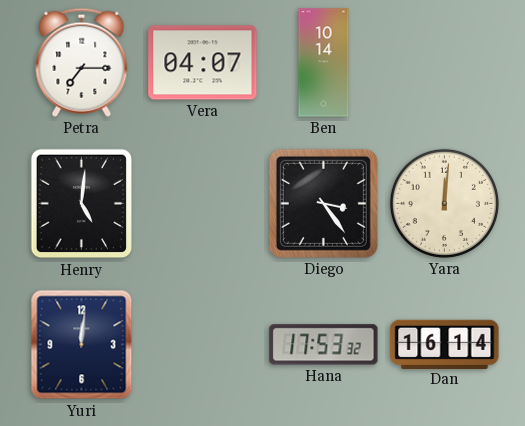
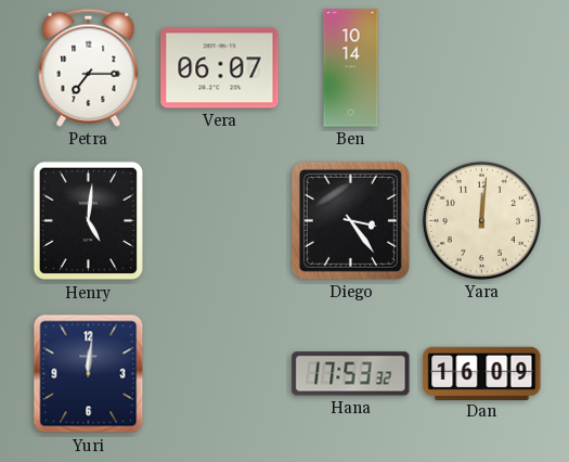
Vera: 04:07 -> 06:07
Dan: 16:14 -> 16:09
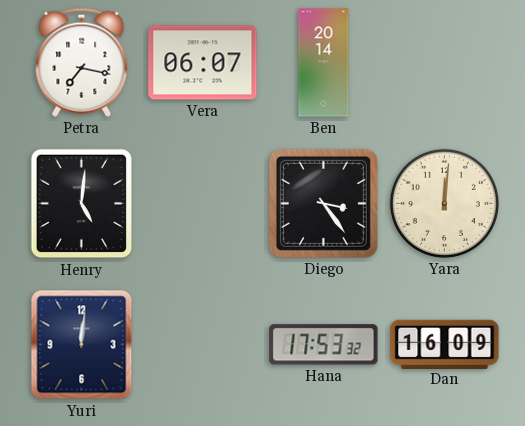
Petra: 7:15 -> 7:17
Ben: 10:14 -> 20:14
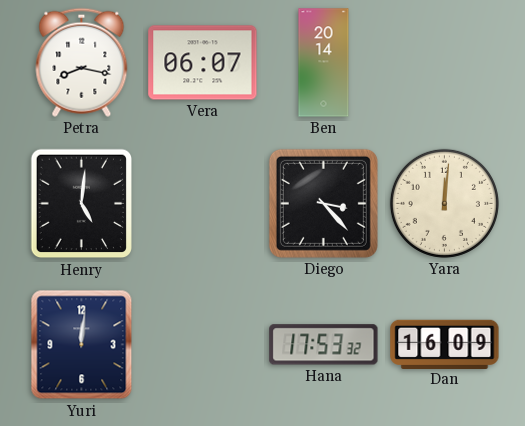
Petra: 7:17 -> 8:17
Diego: 3:24 -> 3:23
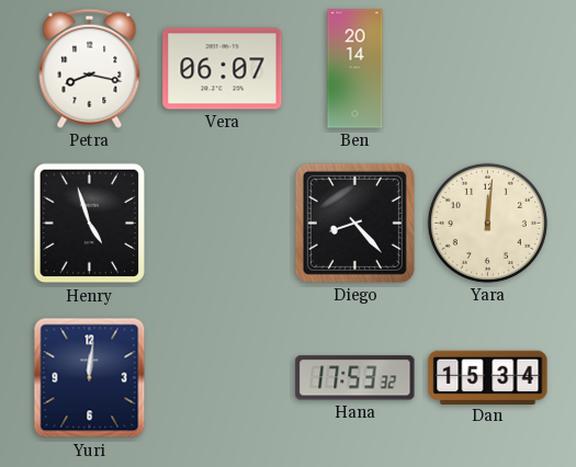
Henry: 5:01 -> 4:57
Diego: 3:23 -> 8:23
Dan: 16:09 -> 15:34
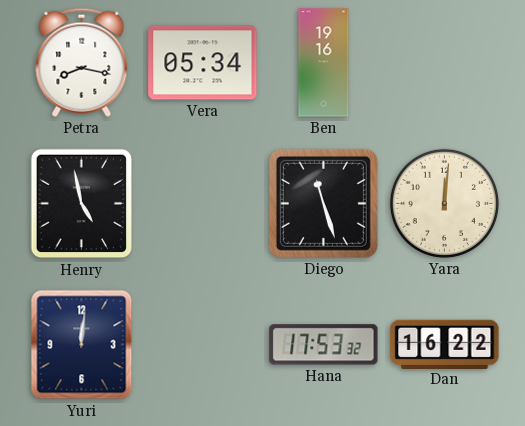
Vera: 06:07 -> 05:34
Ben: 20:14 -> 19:16
Henry: 4:57 -> 4:58
Diego: 8:23 -> 11:27
Dan: 15:34 -> 16:22
